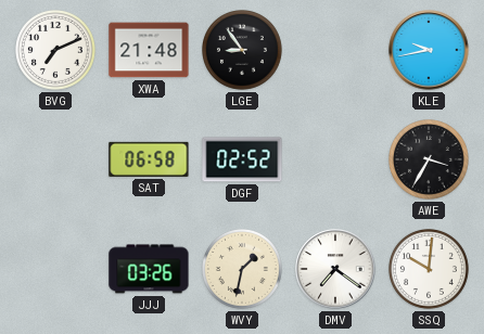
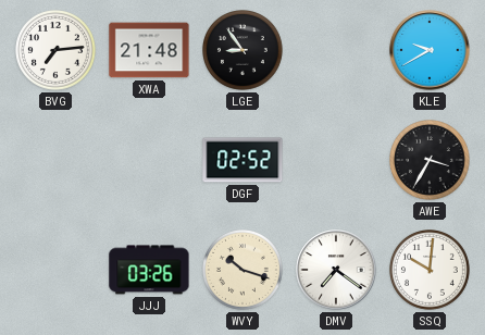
BVG: 7:11 -> 7:14
KLE: 9:43 -> 9:40
SAT: 06:58 -> none
WVY: 1:32 -> 10:18
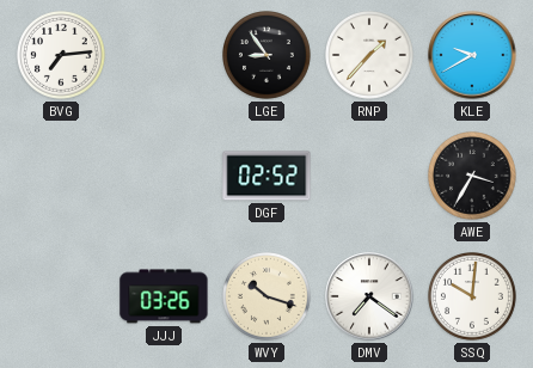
XWA: 21:48 -> none
RNP: none -> 1:37
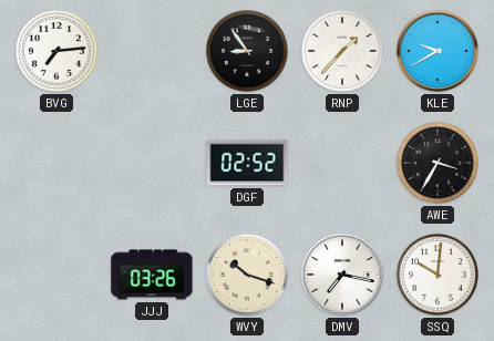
DMV: 7:21 -> 7:17
